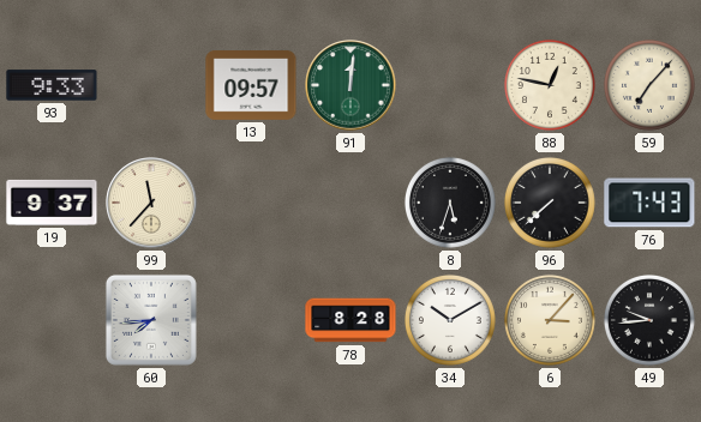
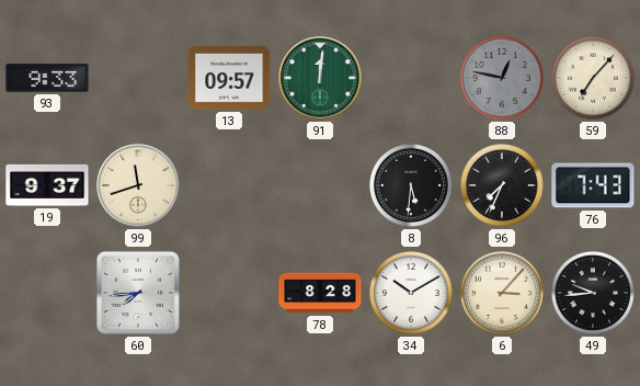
88 dial: cream -> grey
99: 11:37 -> 11:42
8: 5:33 -> 5:31
96: 7:38 -> 7:34
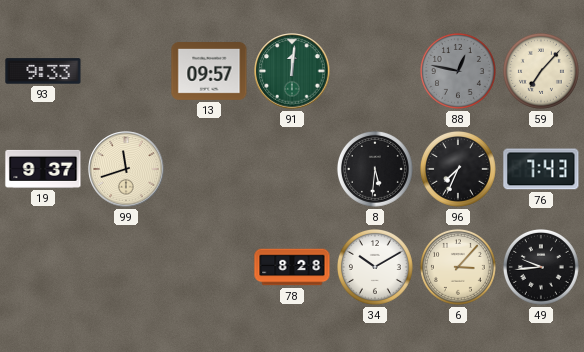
60: 7:44 -> none
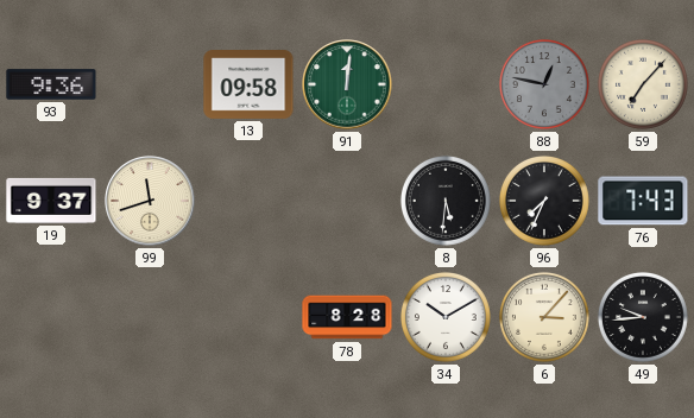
93: 9:33 -> 9:36
13: 09:57 -> 09:58
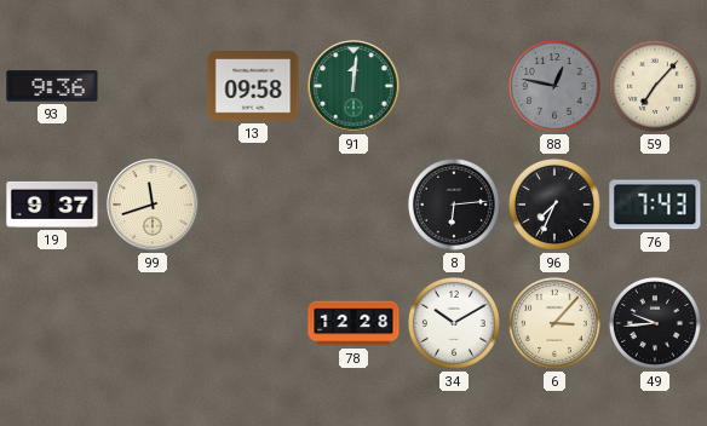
8: 5:31 -> 6:14
78: 8:28 -> 12:28
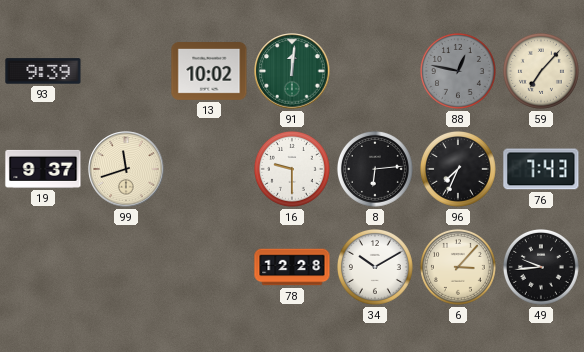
93: 9:36 -> 9:39
13: 09:58 -> 10:02
16: none -> 9:30
